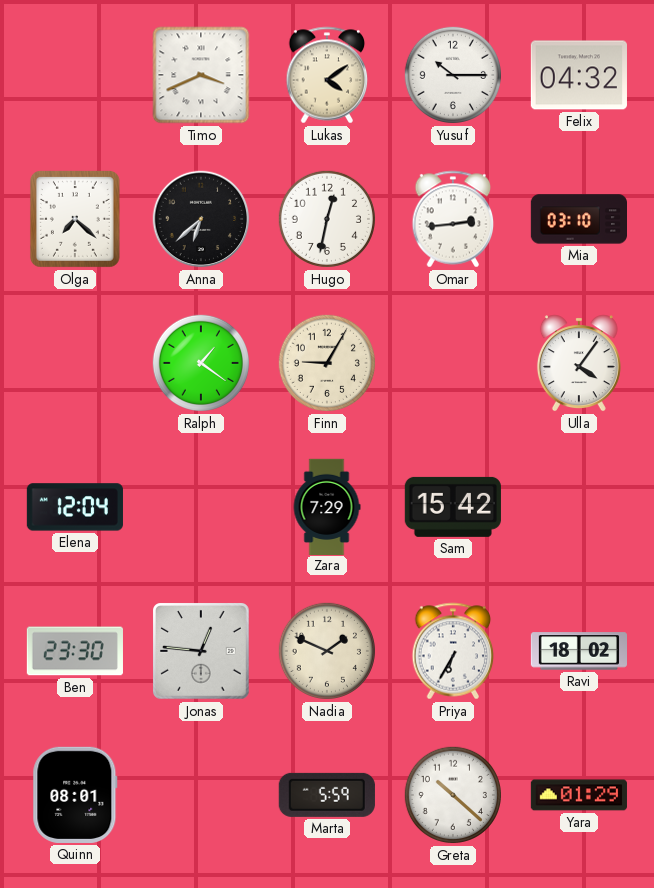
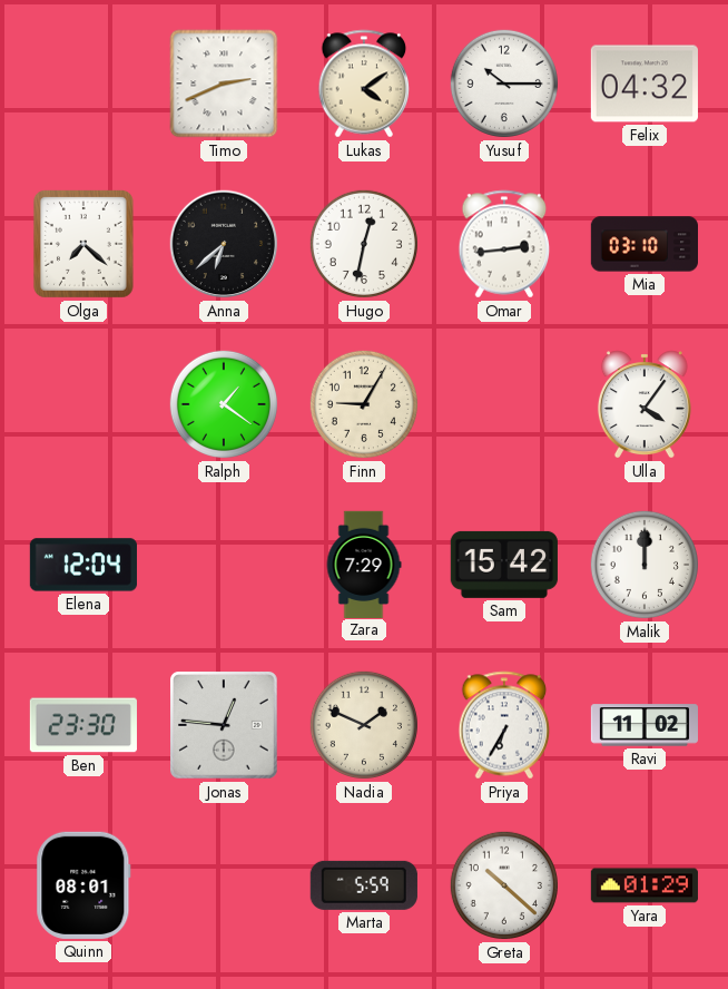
Timo: 3:41 -> 2:41
Malik: none -> 12:00
Ravi: 18:02 -> 11:02
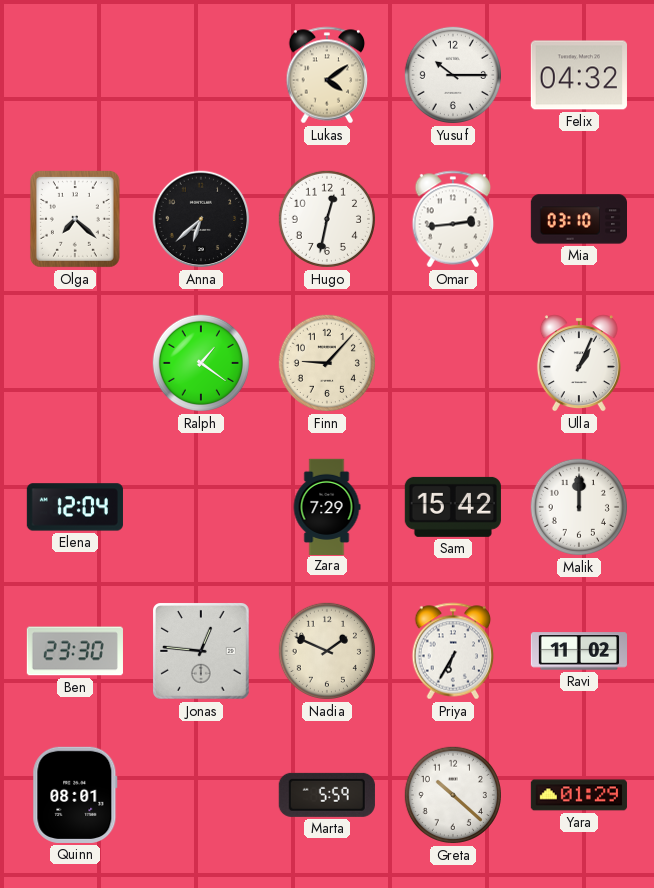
Timo: 2:41 -> none
Finn: 9:05 -> 9:07
Ulla: 4:06 -> 1:04
